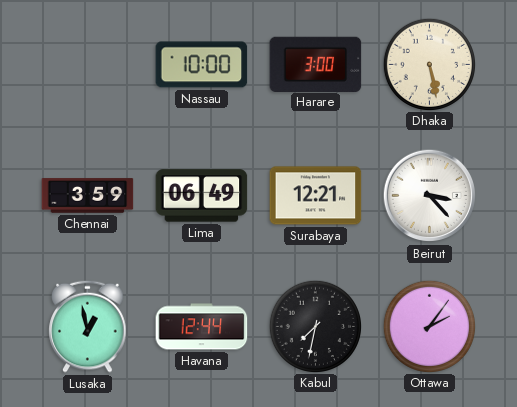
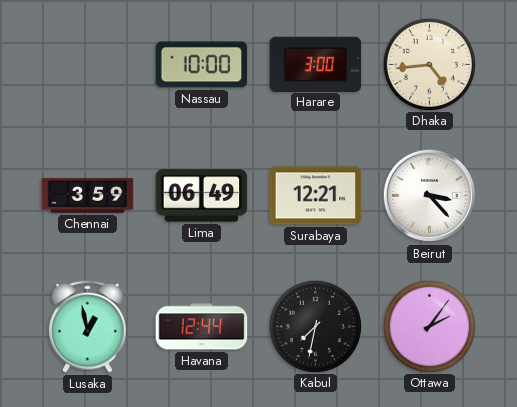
Dhaka: 5:28 -> 4:44
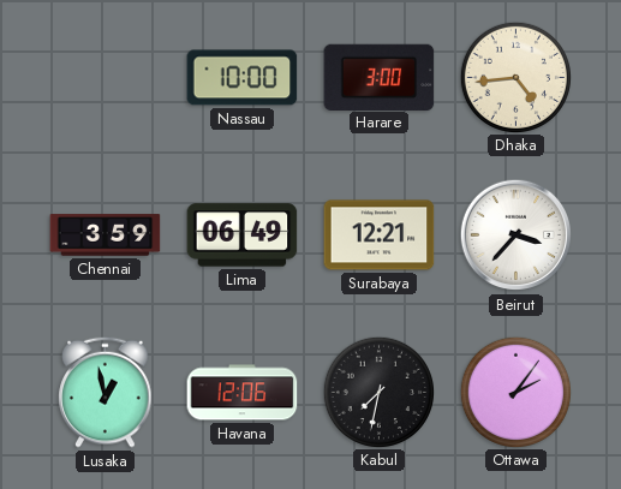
Beirut: 3:23 -> 3:37
Havana: 12:44 -> 12:06
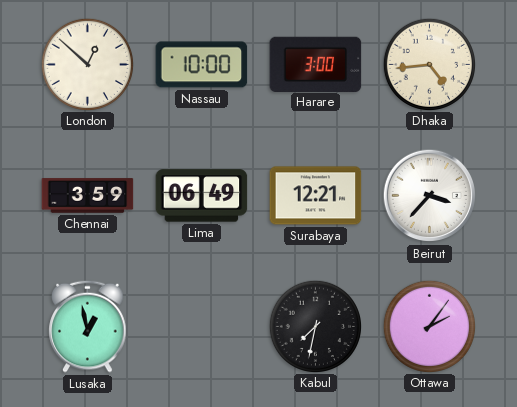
London: none -> 12:52
Havana: 12:06 -> none
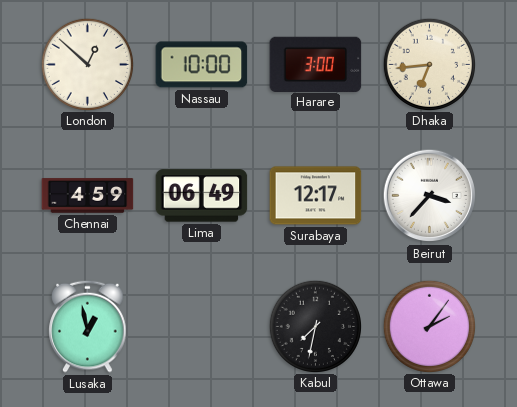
Dhaka: 4:44 -> 6:44
Chennai: 3:59 -> 4:59
Surabaya: 12:21 -> 12:17
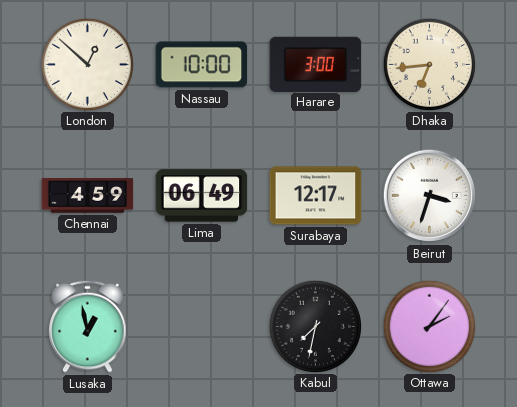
Beirut: 3:37 -> 3:33
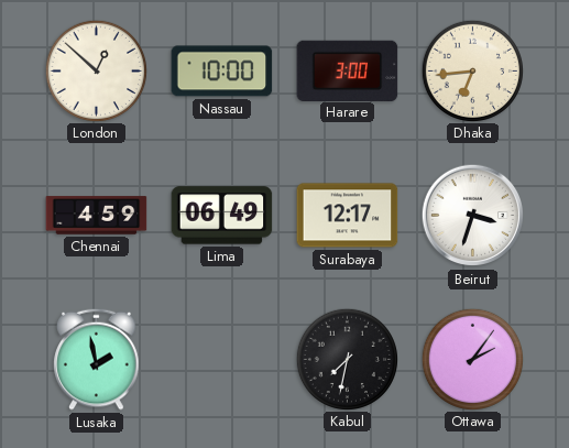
Lusaka: 12:58 -> 1:58
